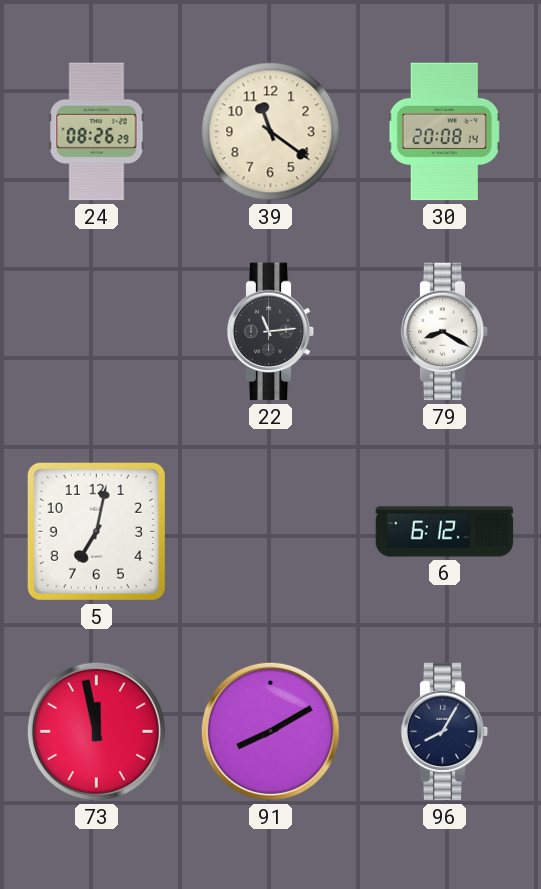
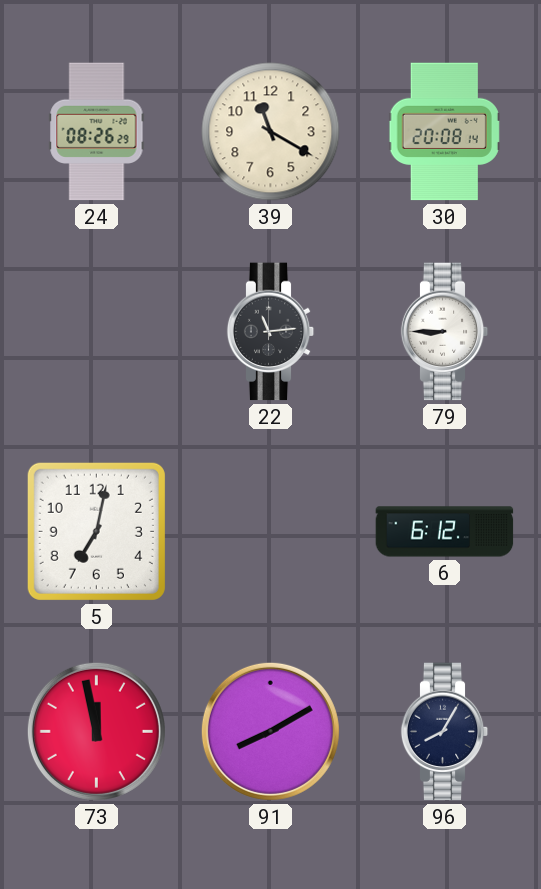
39: 11:21 -> 11:20
79: 8:20 -> 8:45
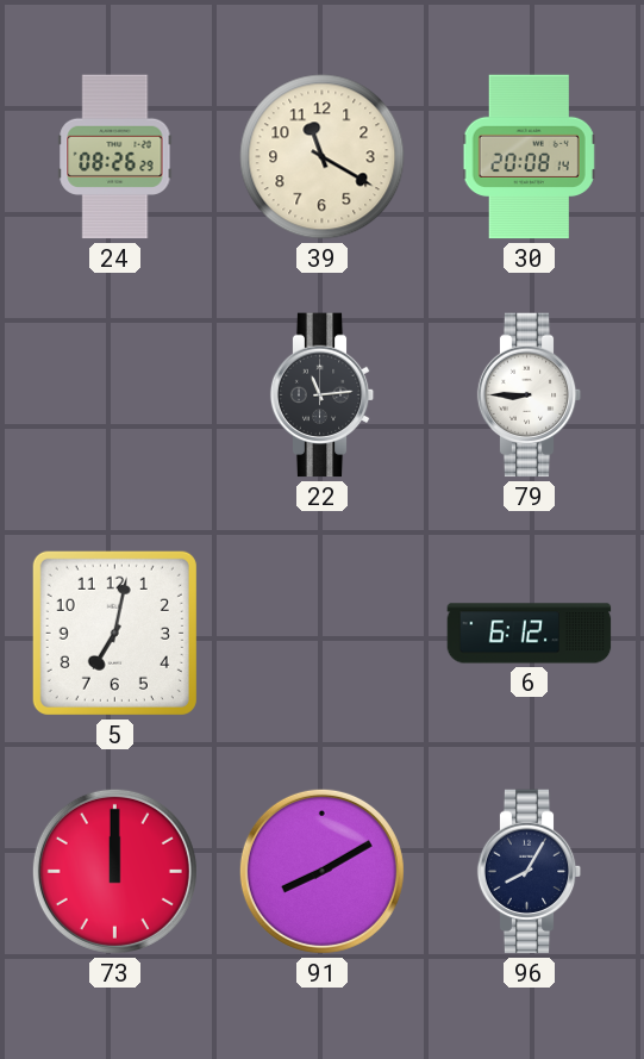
73: 11:58 -> 12:00
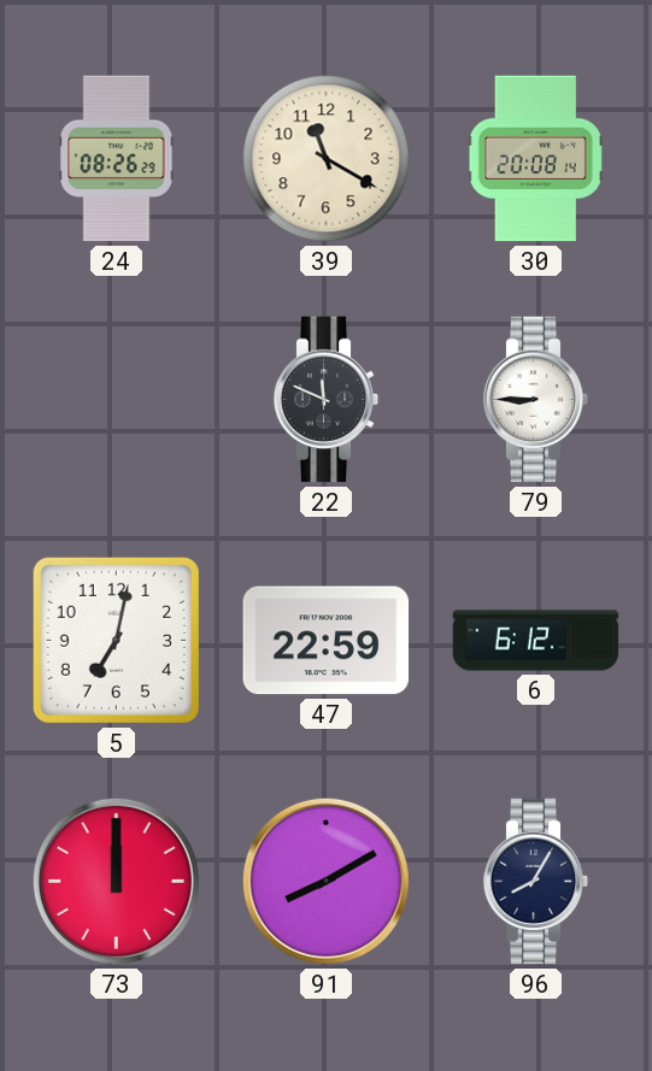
22: 11:14 -> 11:49
47: none -> 22:59
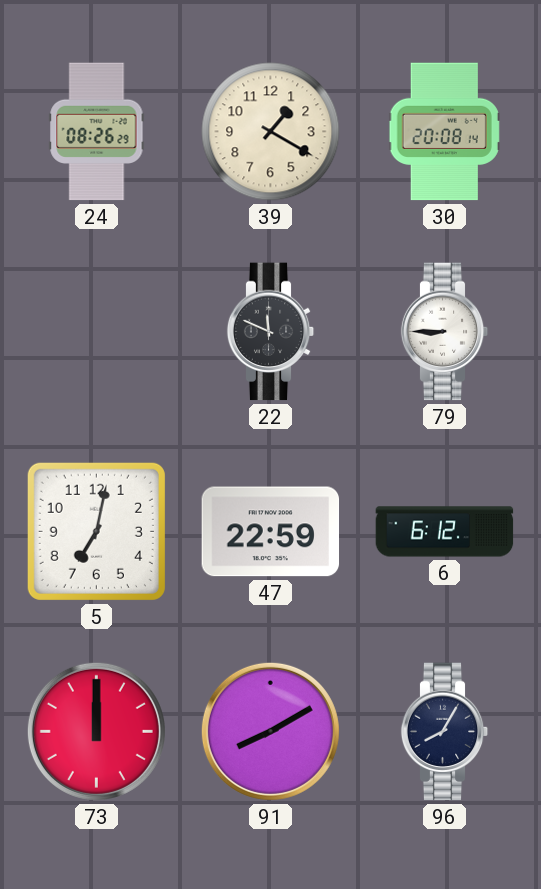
39: 11:20 -> 1:20
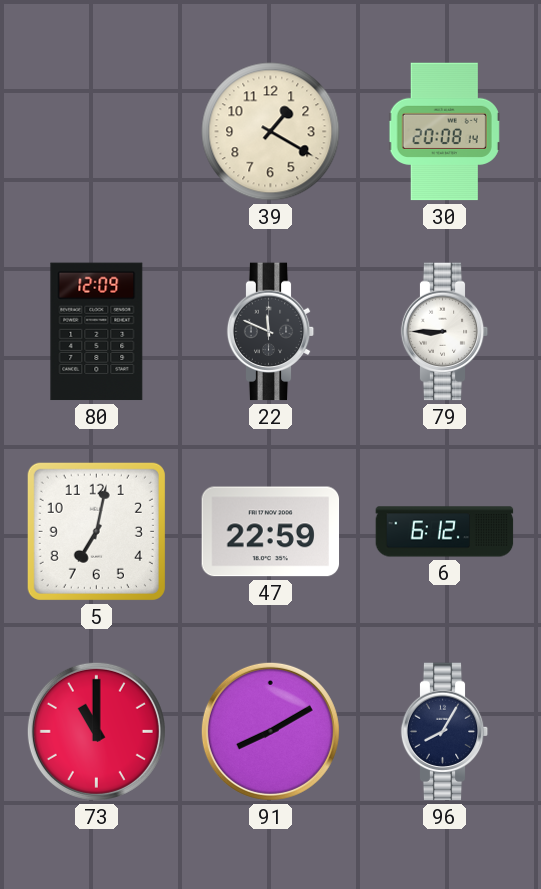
24: 08:26 -> none
80: none -> 12:09
73: 12:00 -> 11:00
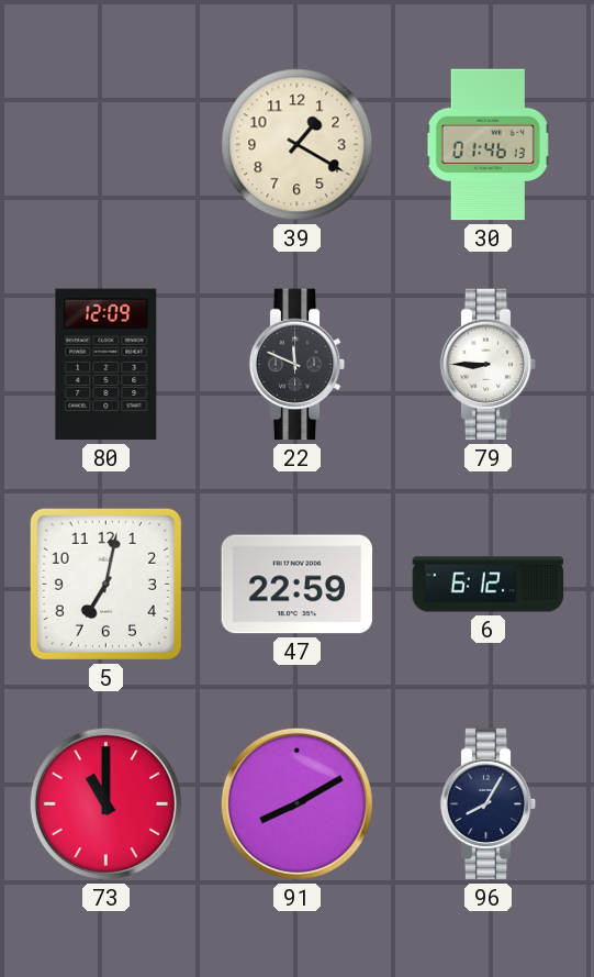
30: 20:08 -> 01:46
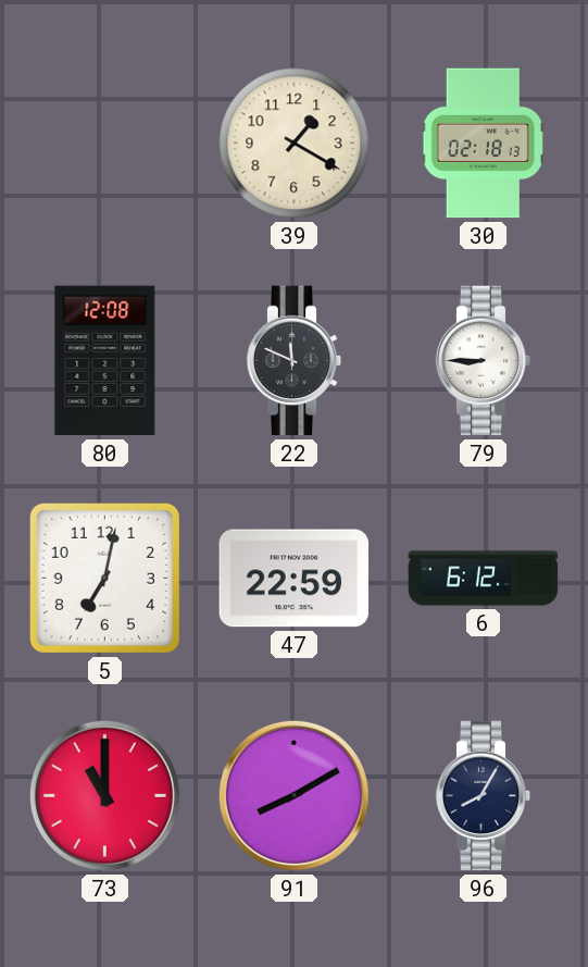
30: 01:46 -> 02:18
80: 12:09 -> 12:08
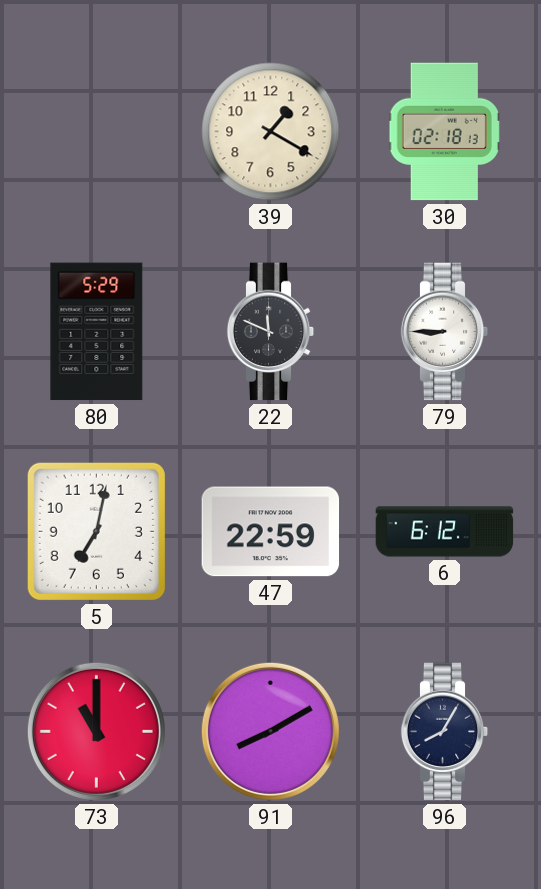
80: 12:08 -> 5:29
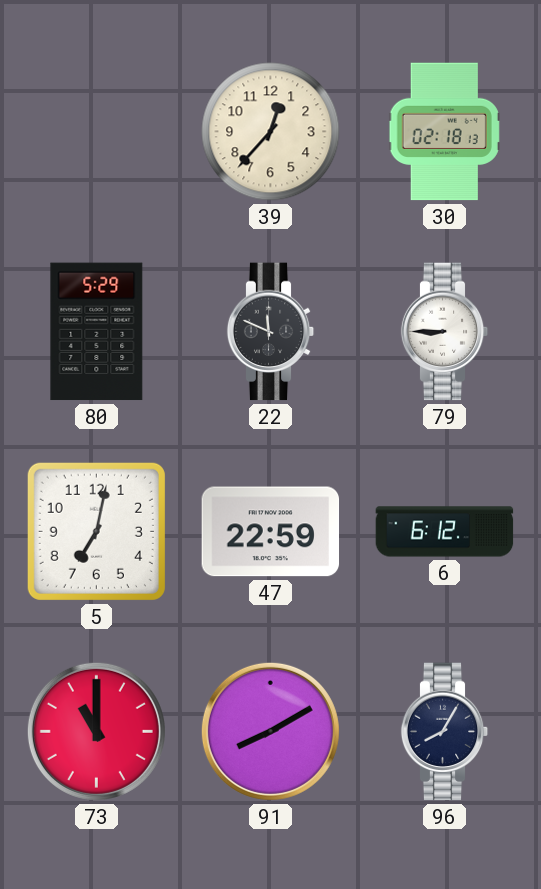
39: 1:20 -> 12:37
